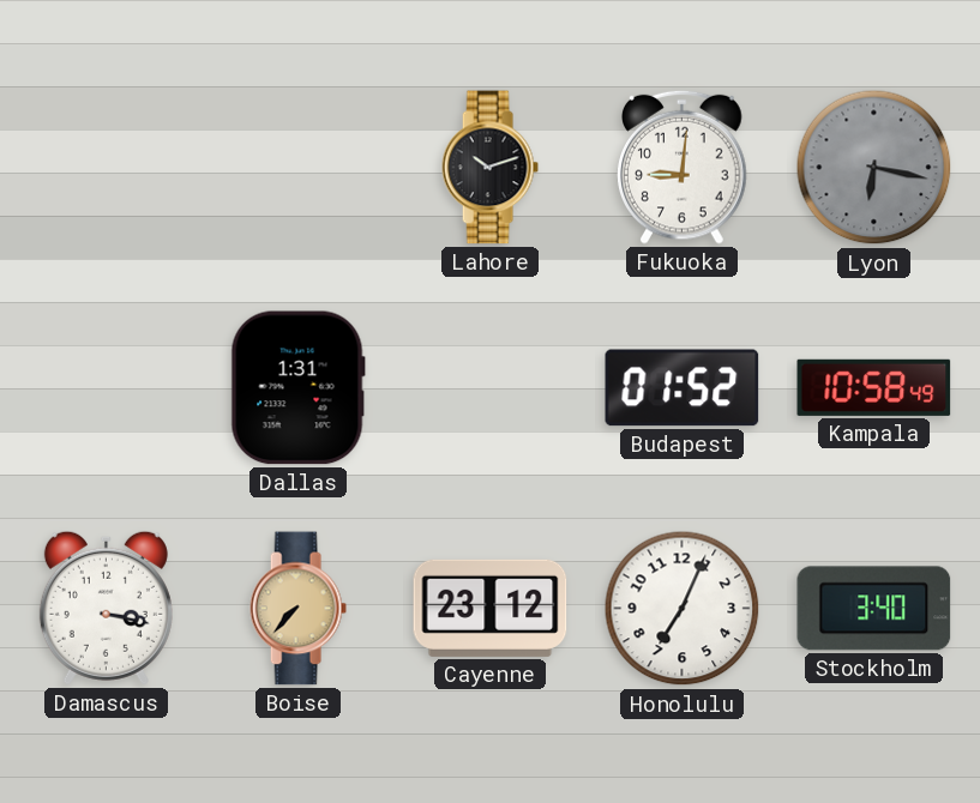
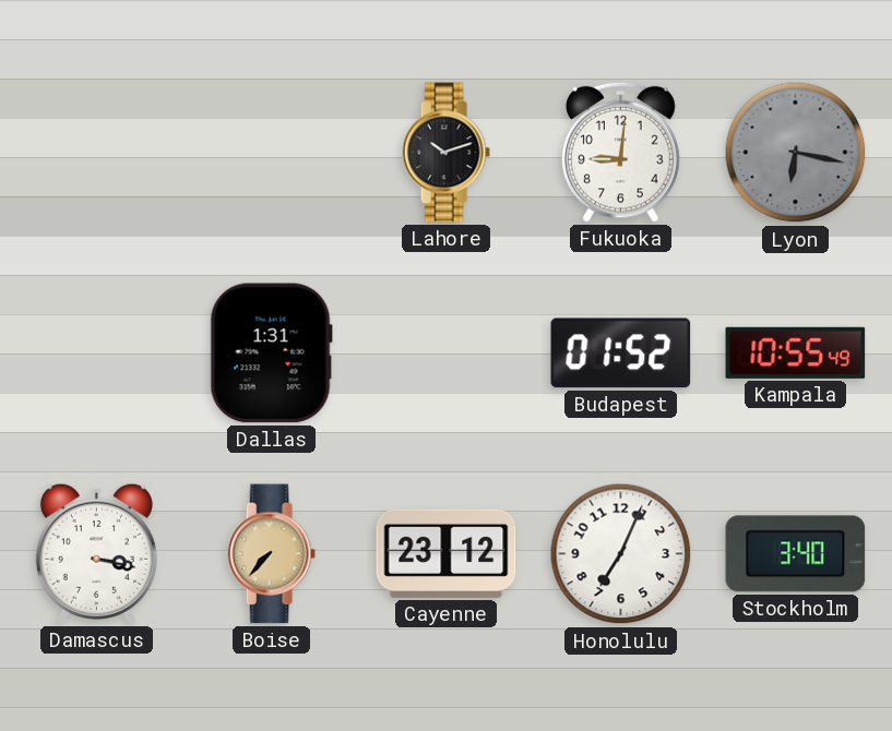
Kampala: 10:58 -> 10:55
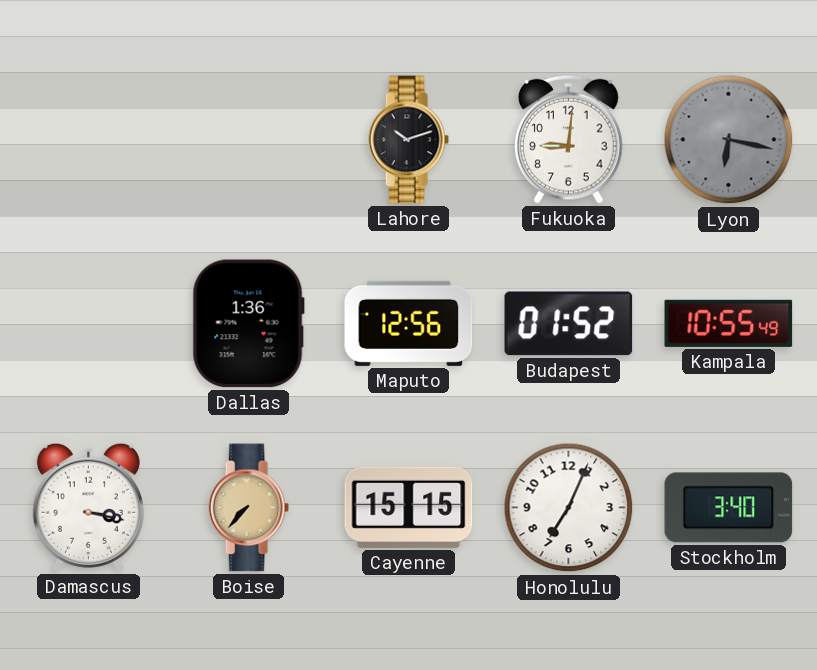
Dallas: 1:31 -> 1:36
Maputo: none -> 12:56
Cayenne: 23:12 -> 15:15
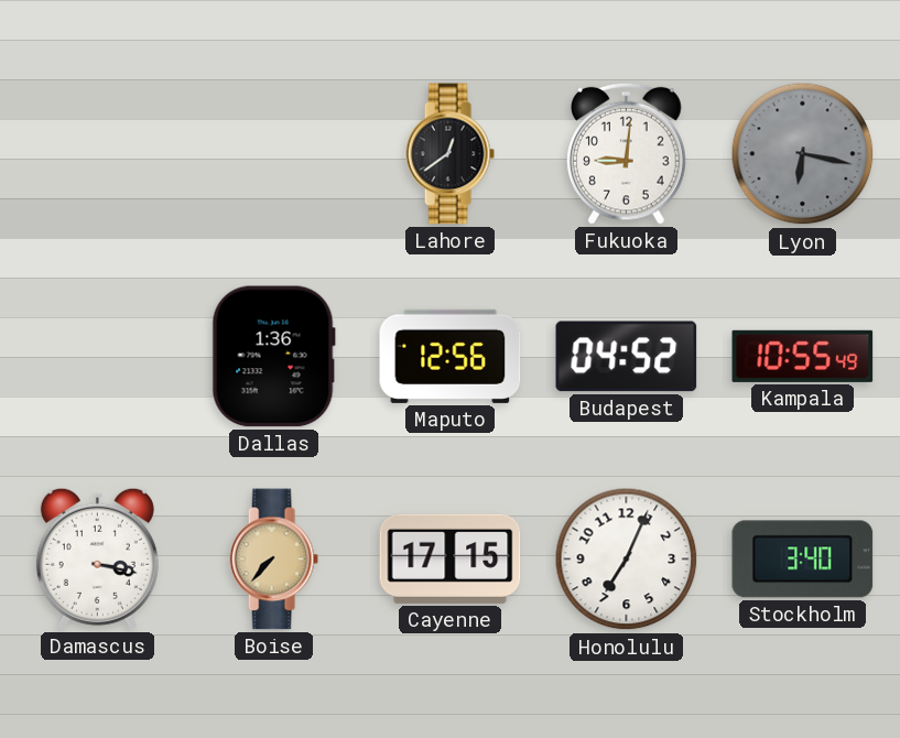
Lahore: 10:12 -> 12:39
Budapest: 01:52 -> 04:52
Cayenne: 15:15 -> 17:15
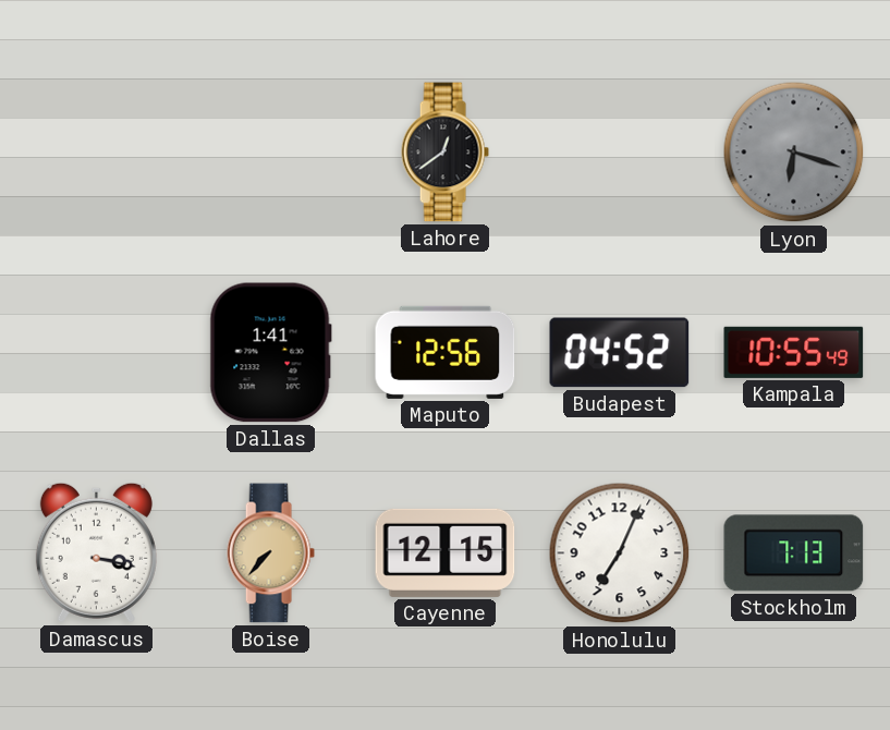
Fukuoka: 9:01 -> none
Lyon: 6:17 -> 6:18
Dallas: 1:36 -> 1:41
Cayenne: 17:15 -> 12:15
Stockholm: 3:40 -> 7:13
